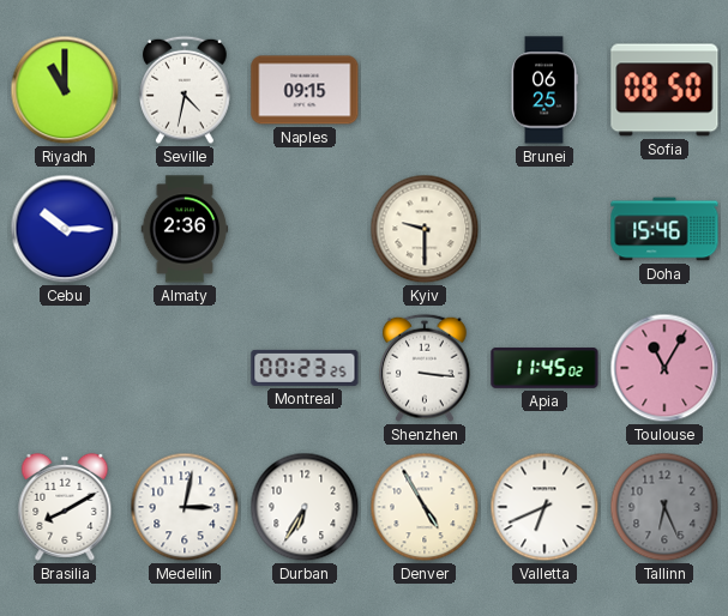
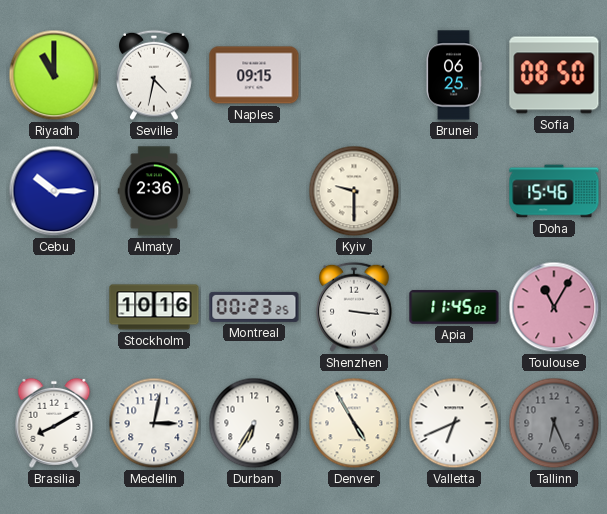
Stockholm: none -> 10:16
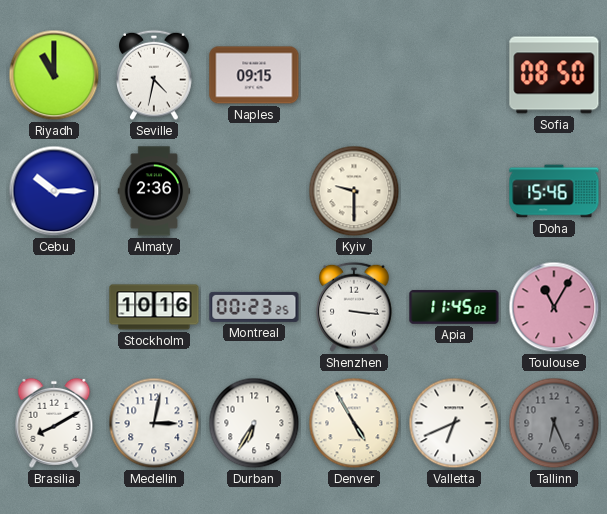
Brunei: 06:25 -> none
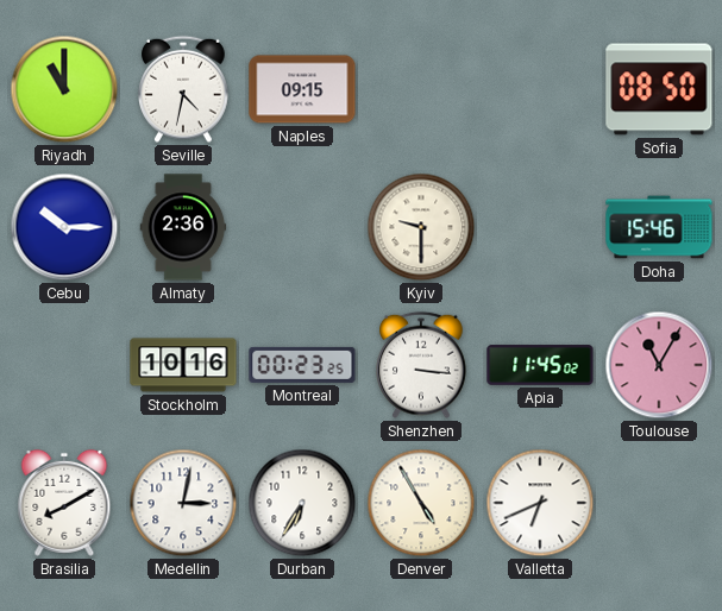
Tallinn: 6:26 -> none
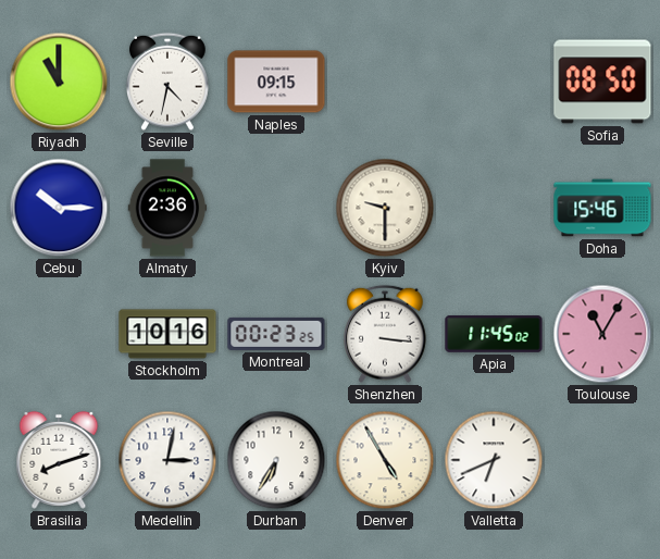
Brasilia: 8:10 -> 8:12
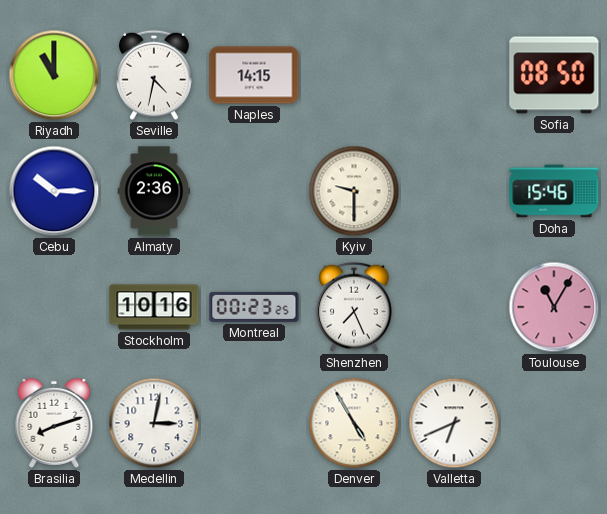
Naples: 09:15 -> 14:15
Shenzhen: 3:16 -> 7:26
Apia: 11:45 -> none
Durban: 6:35 -> none
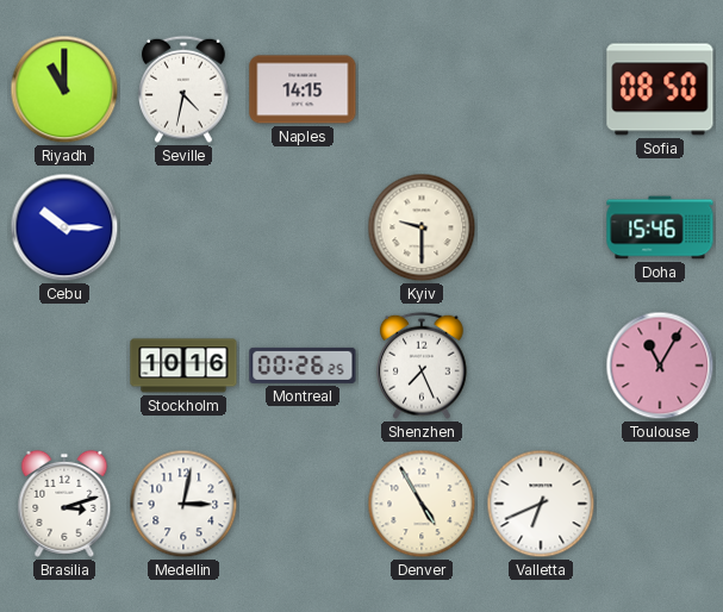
Almaty: 2:36 -> none
Montreal: 00:23 -> 00:26
Brasilia: 8:12 -> 3:12
